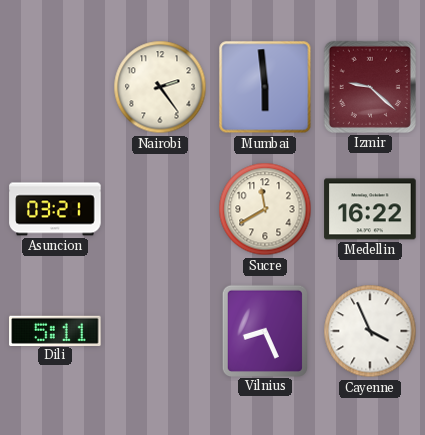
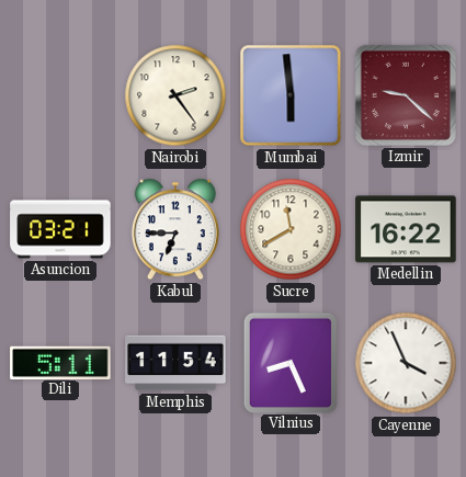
Kabul: none -> 6:45
Memphis: none -> 11:54
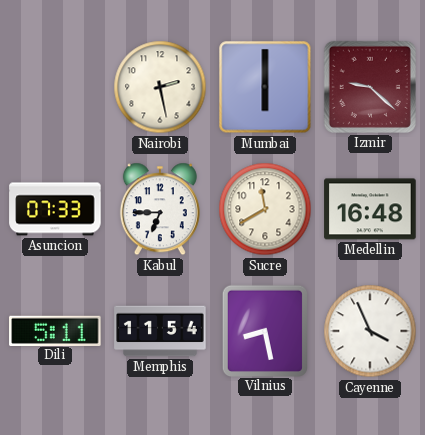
Nairobi: 2:24 -> 2:28
Mumbai: 5:59 -> 6:00
Asuncion: 03:21 -> 07:33
Medellin: 16:22 -> 16:48
Vilnius: 8:26 -> 8:28
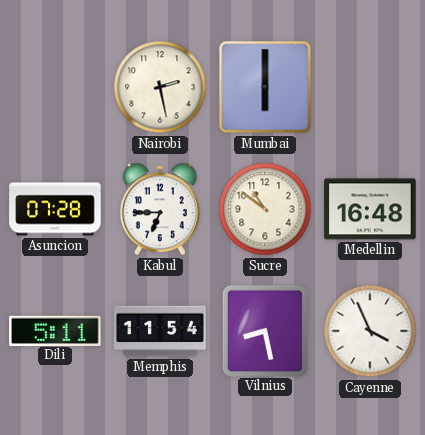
Izmir: 9:22 -> none
Asuncion: 07:33 -> 07:28
Sucre: 11:40 -> 10:51
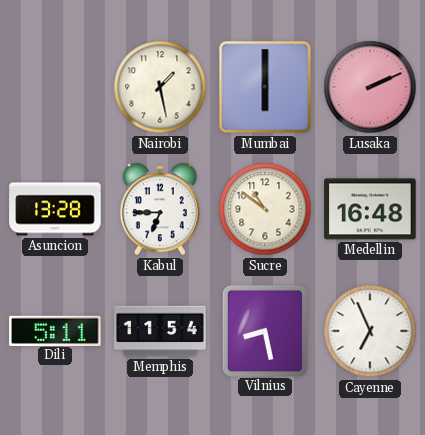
Nairobi: 2:28 -> 1:28
Lusaka: none -> 2:11
Asuncion: 07:28 -> 13:28
Cayenne: 3:56 -> 6:56
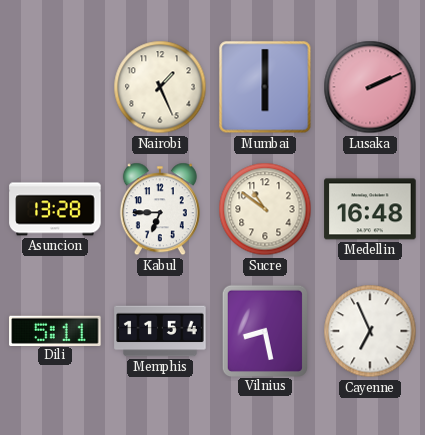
Nairobi: 1:28 -> 1:26
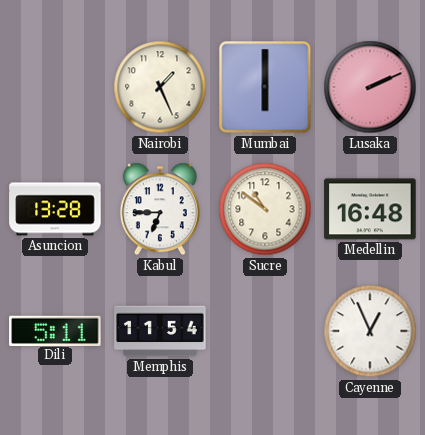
Vilnius: 8:28 -> none
Cayenne: 6:56 -> 12:56
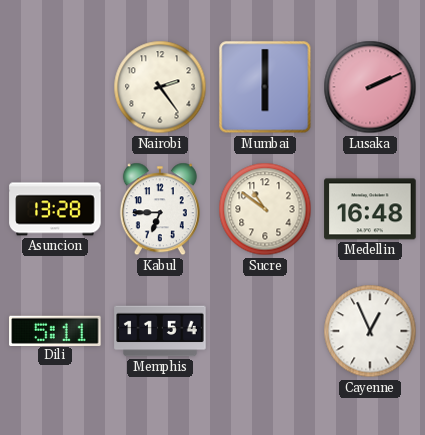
Nairobi: 1:26 -> 2:24
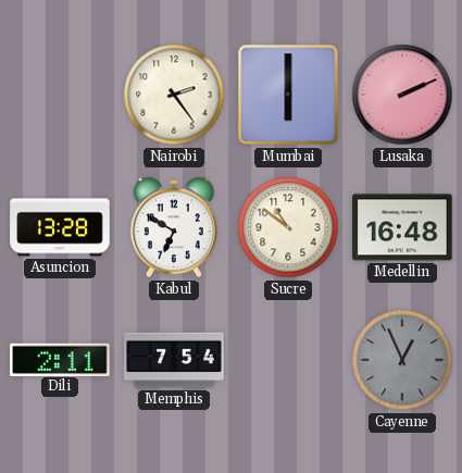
Kabul: 6:45 -> 6:50
Dili: 5:11 -> 2:11
Memphis: 11:54 -> 7:54
Cayenne dial: white -> grey
